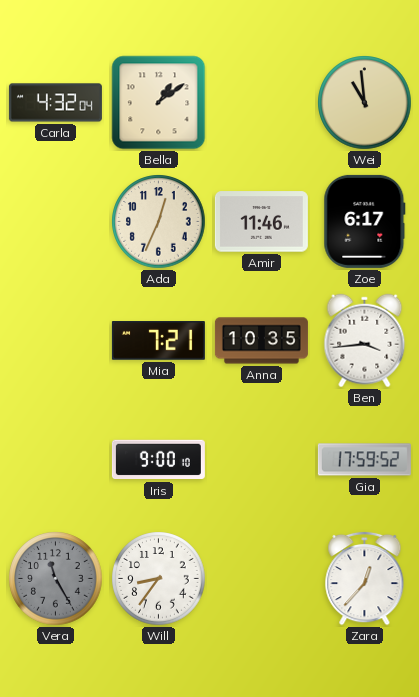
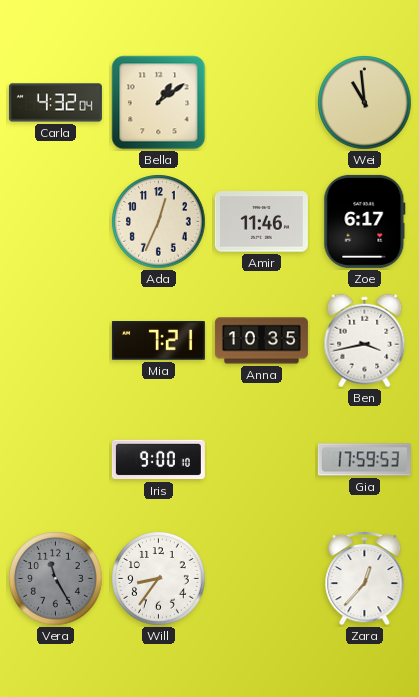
Ben: 3:44 -> 3:43
Gia: 17:59:52 -> 17:59:53
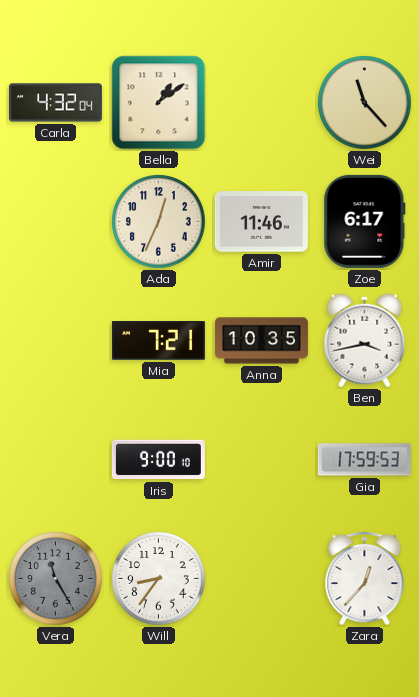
Wei: 10:59 -> 11:23
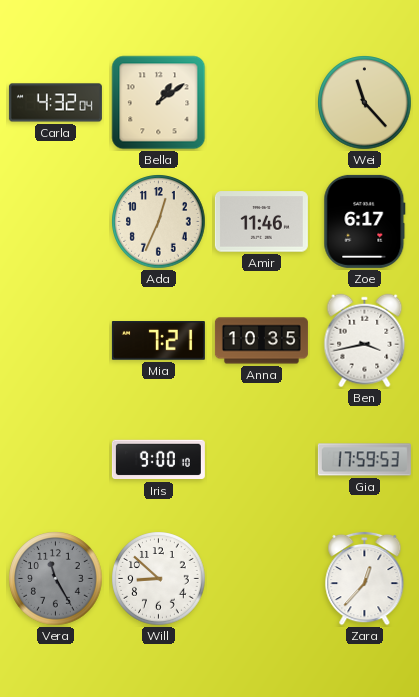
Will: 8:36 -> 8:52
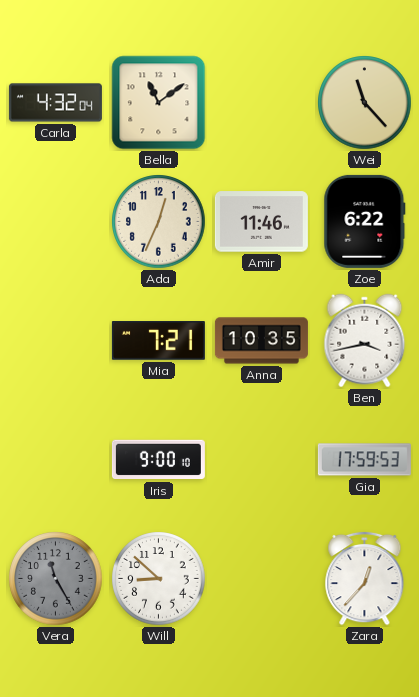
Bella: 1:09 -> 11:09
Zoe: 6:17 -> 6:22
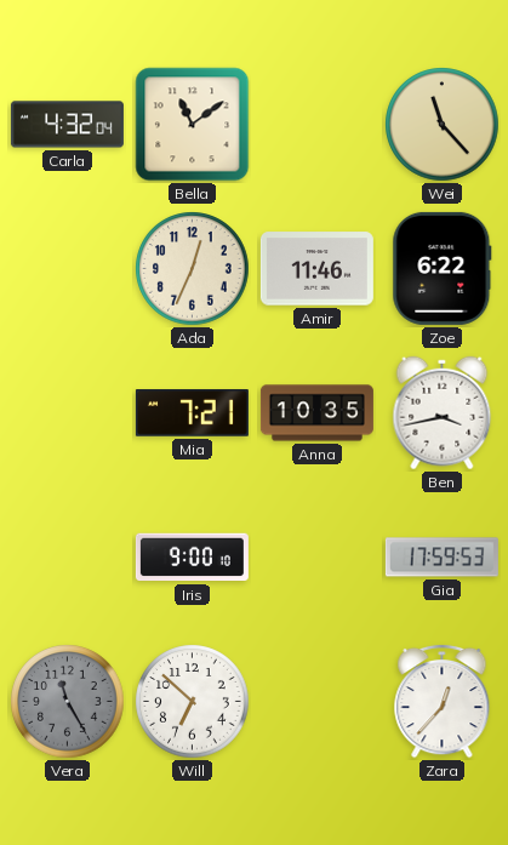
Will: 8:52 -> 6:52
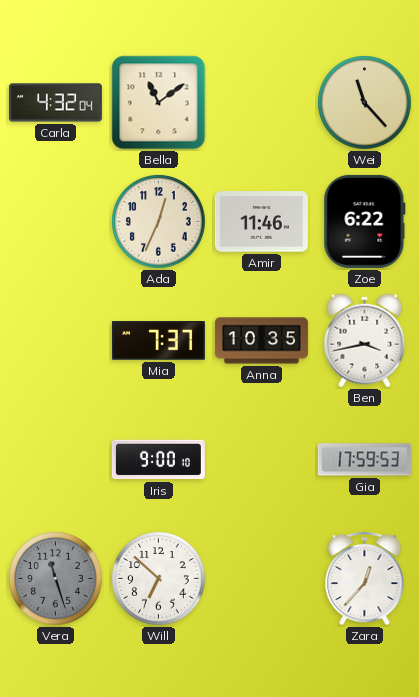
Mia: 7:21 -> 7:37
Vera: 11:25 -> 11:27
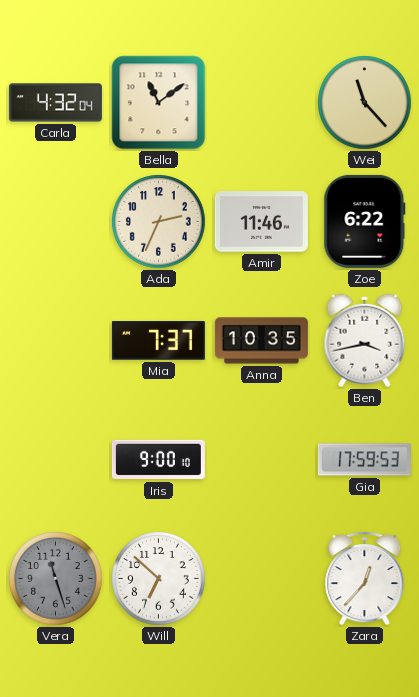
Ada: 12:34 -> 2:34
